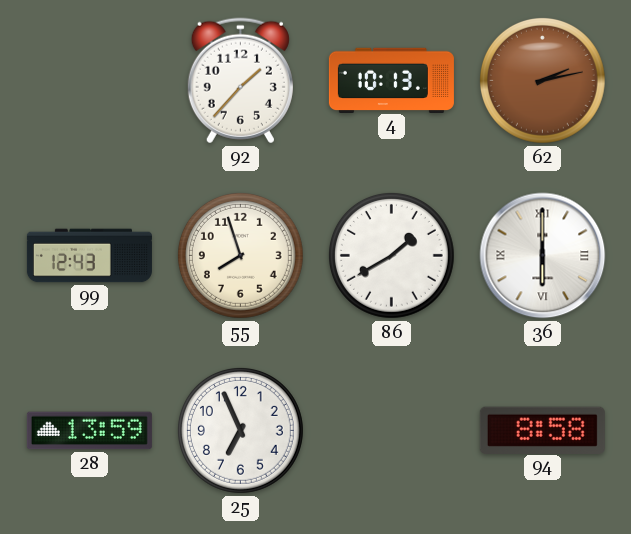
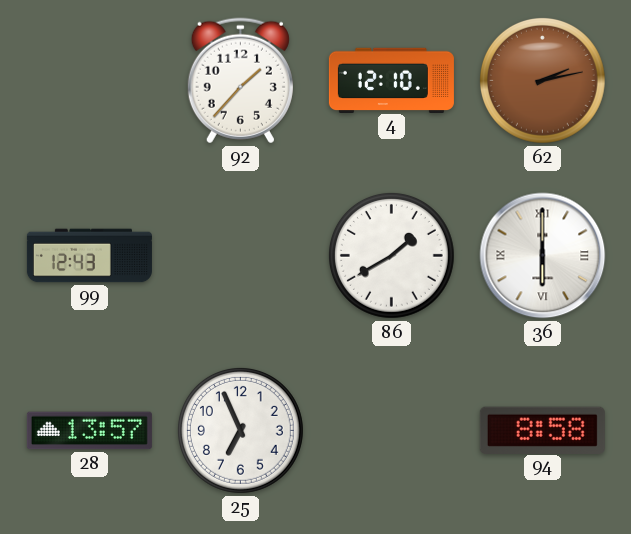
4: 10:13 -> 12:10
55: 7:57 -> none
28: 13:59 -> 13:57
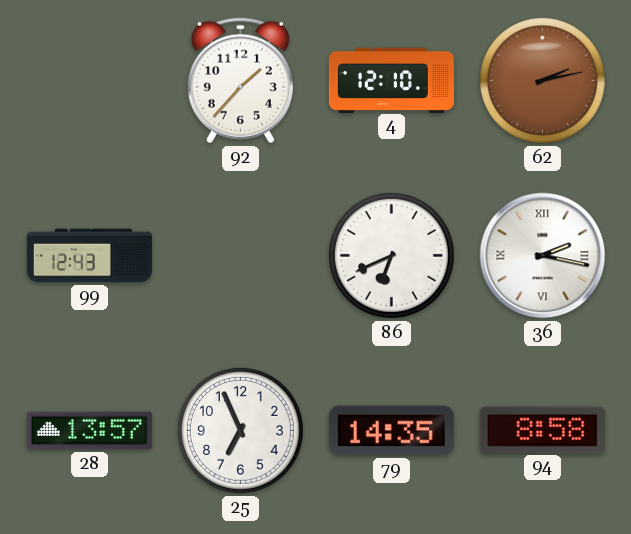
86: 1:40 -> 6:41
36: 6:00 -> 2:17
79: none -> 14:35
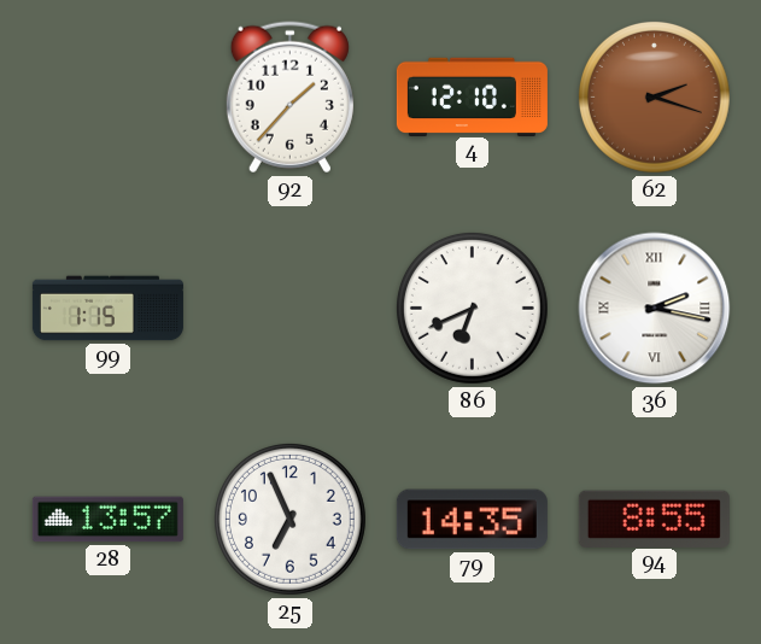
62: 2:13 -> 2:18
99: 12:43 -> 1:15
94: 8:58 -> 8:55
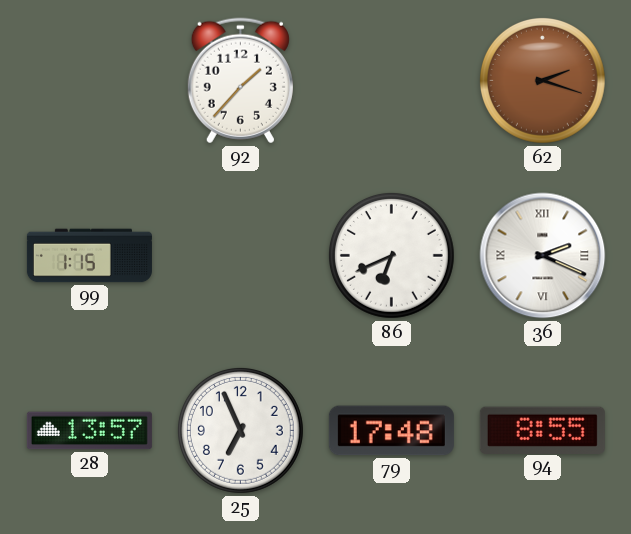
4: 12:10 -> none
36: 2:17 -> 2:19
79: 14:35 -> 17:48
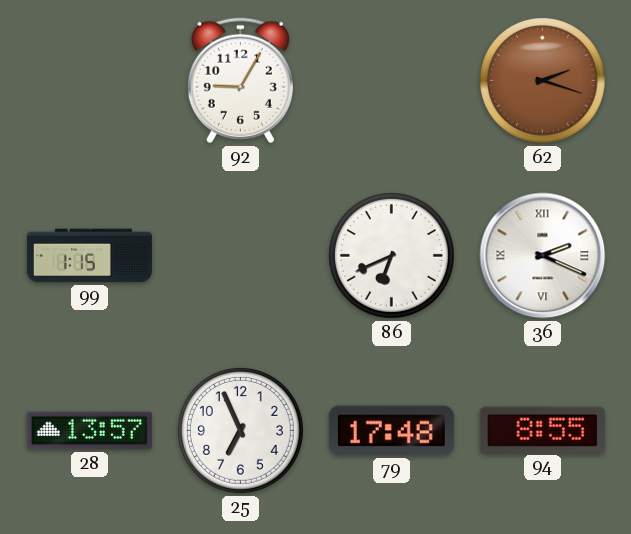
92: 1:37 -> 9:05
